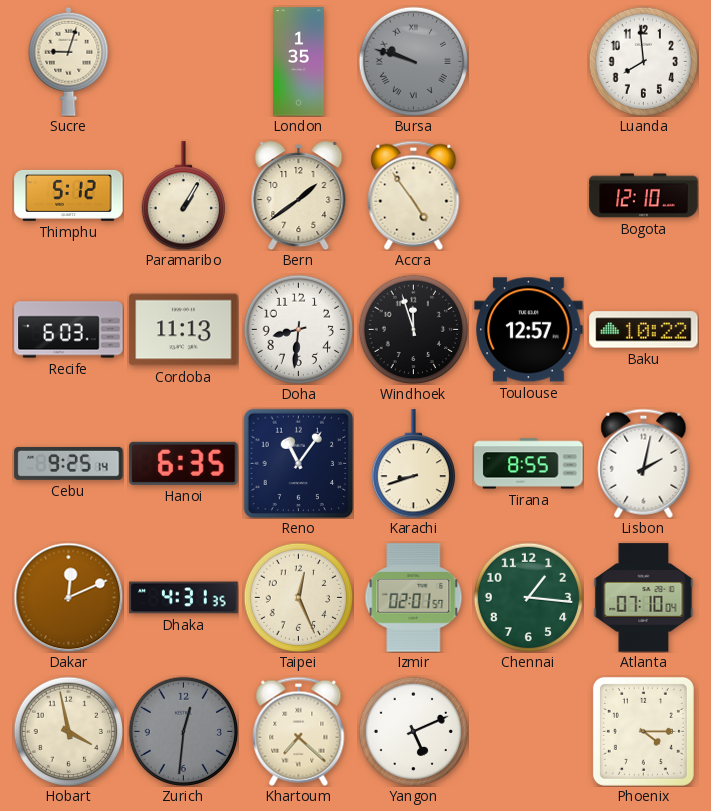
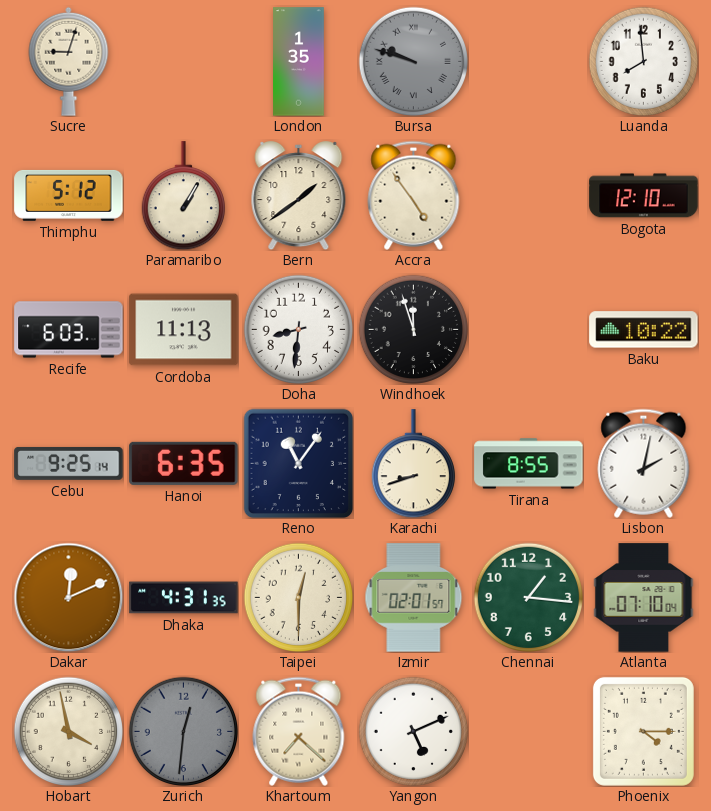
Toulouse: 12:57 -> none
Taipei: 12:26 -> 12:30
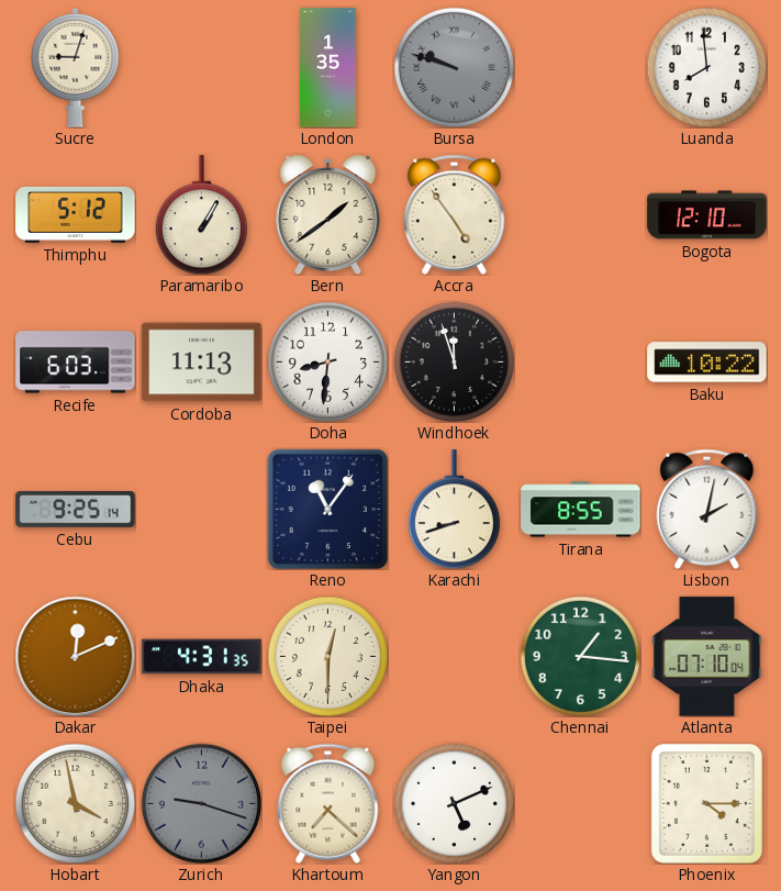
Hanoi: 6:35 -> none
Izmir: 02:01 -> none
Zurich: 12:31 -> 9:18
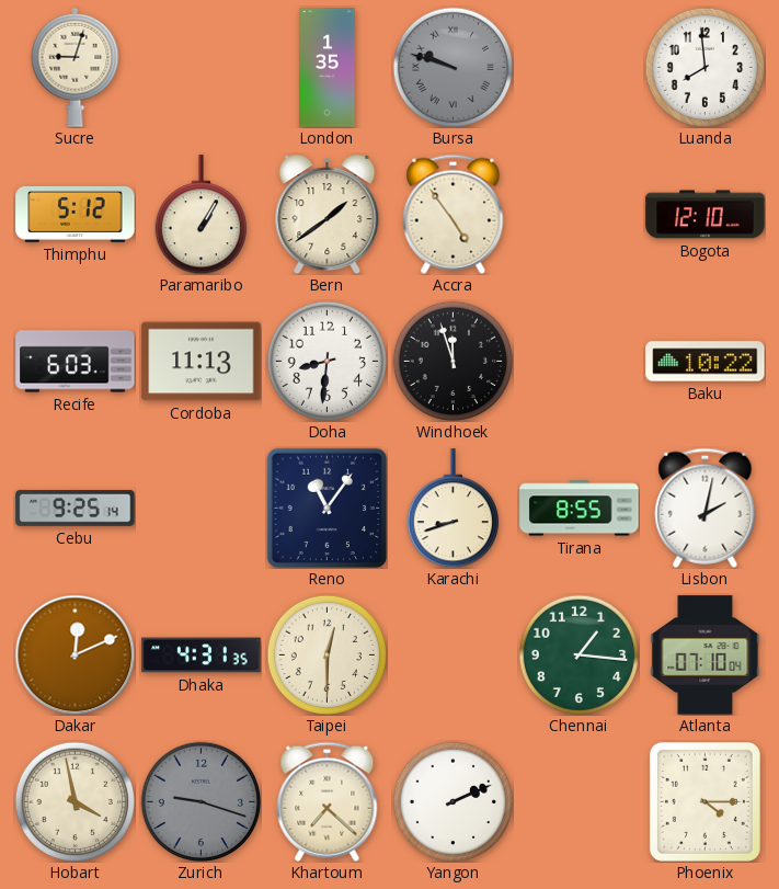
Yangon: 5:11 -> 2:11
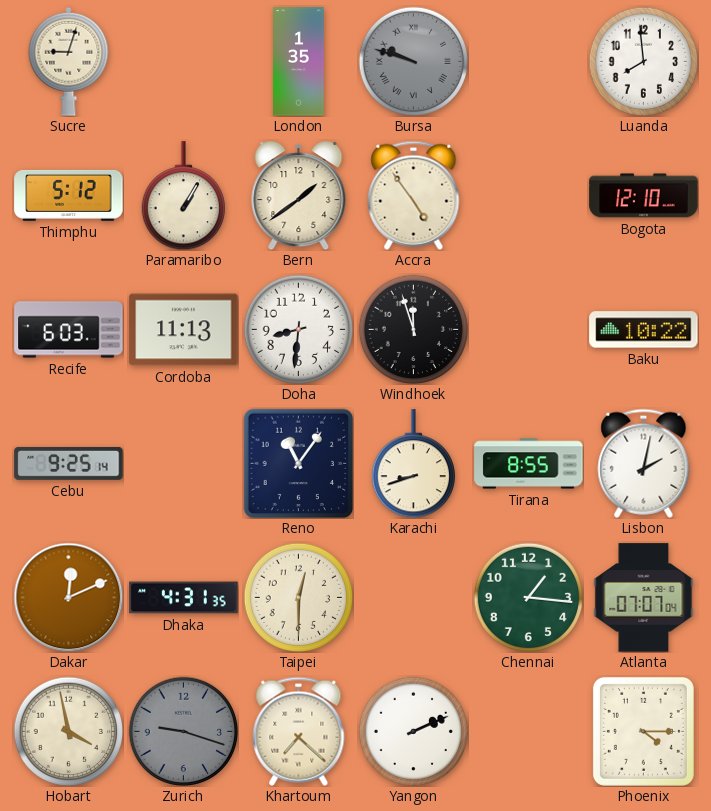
Atlanta: 07:10 -> 07:07
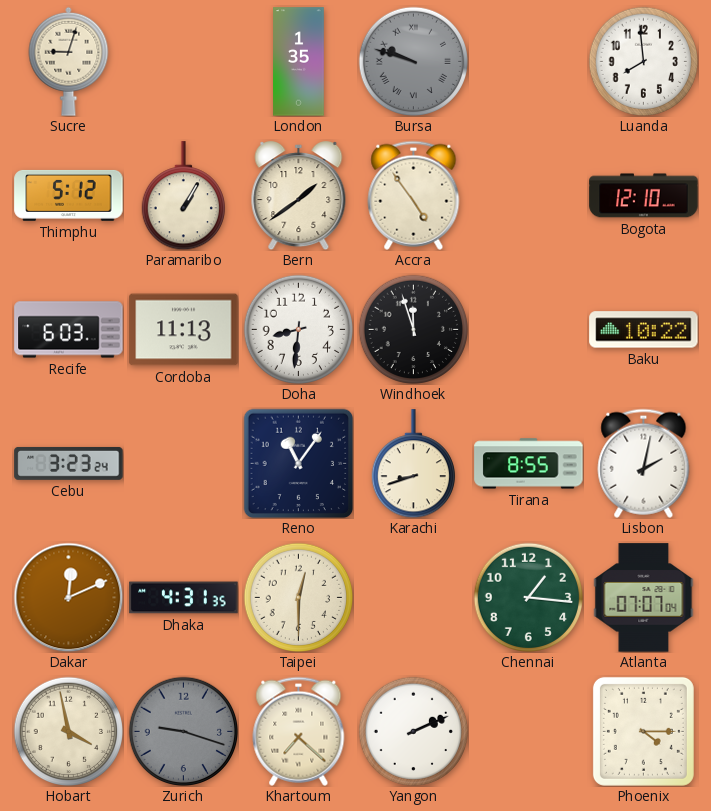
Cebu: 9:25 -> 3:23
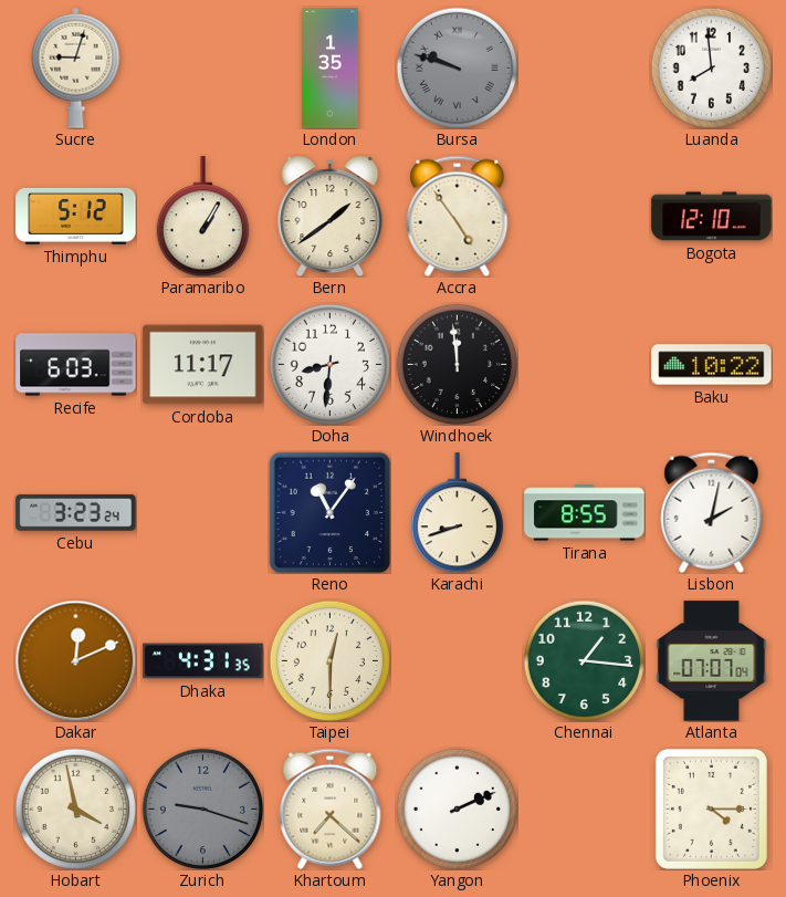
Cordoba: 11:13 -> 11:17
Windhoek: 11:57 -> 11:59
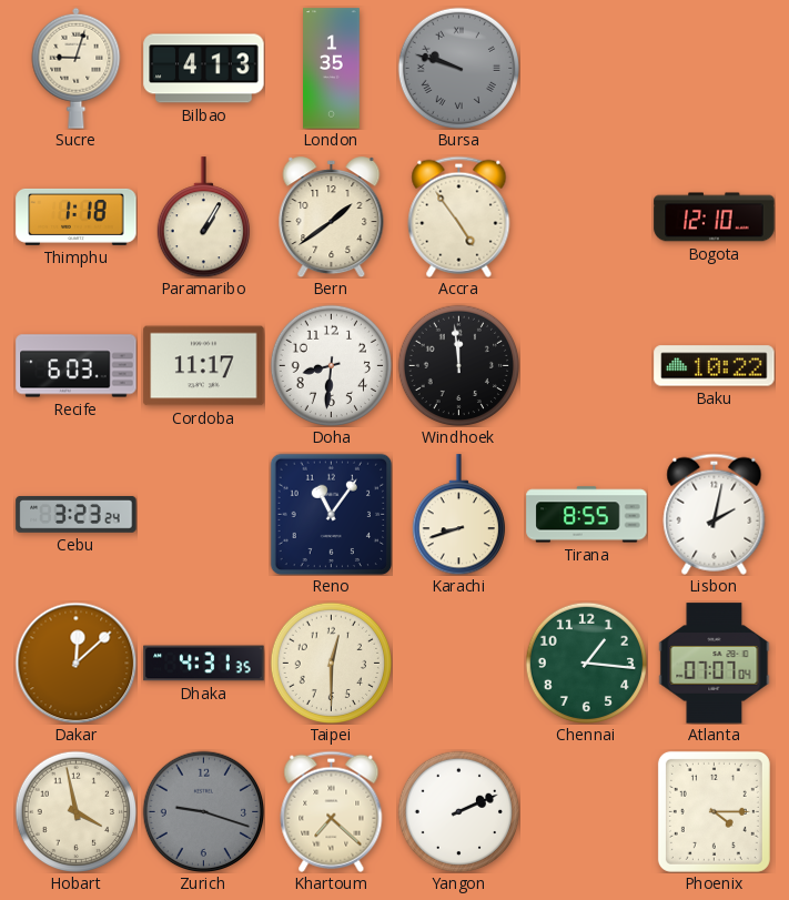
Bilbao: none -> 4:13
Luanda: 7:59 -> none
Thimphu: 5:12 -> 1:18
Dakar: 12:11 -> 12:08
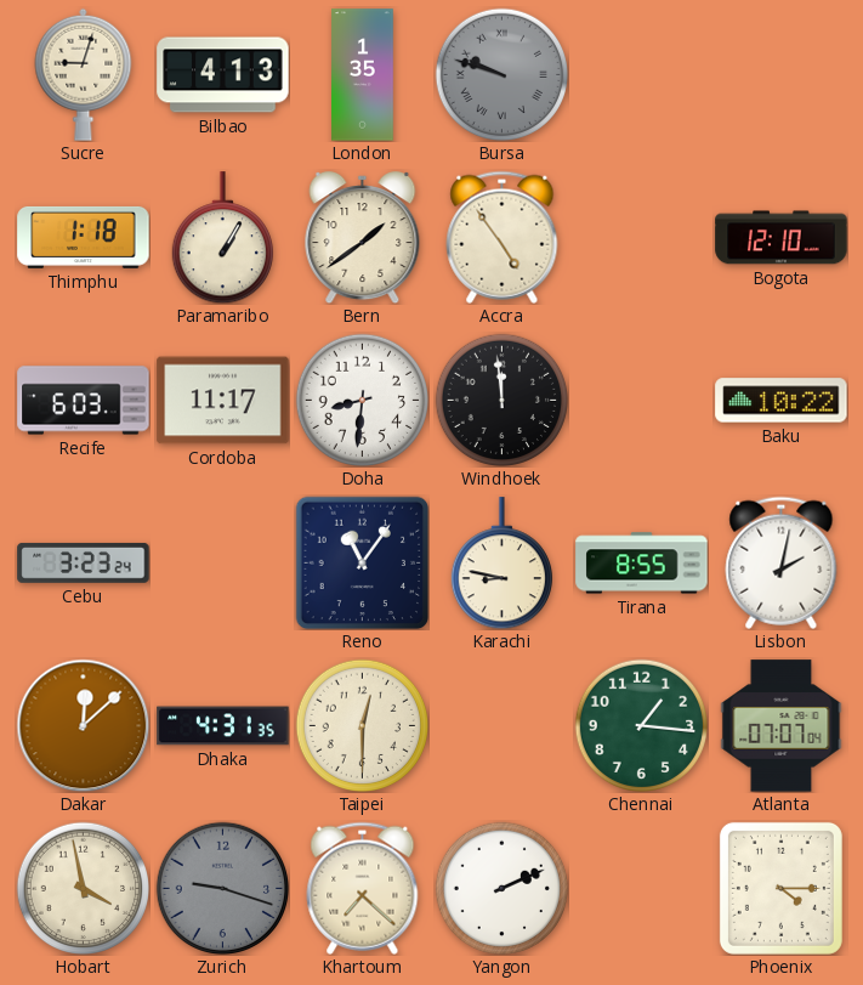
Karachi: 8:42 -> 8:47
